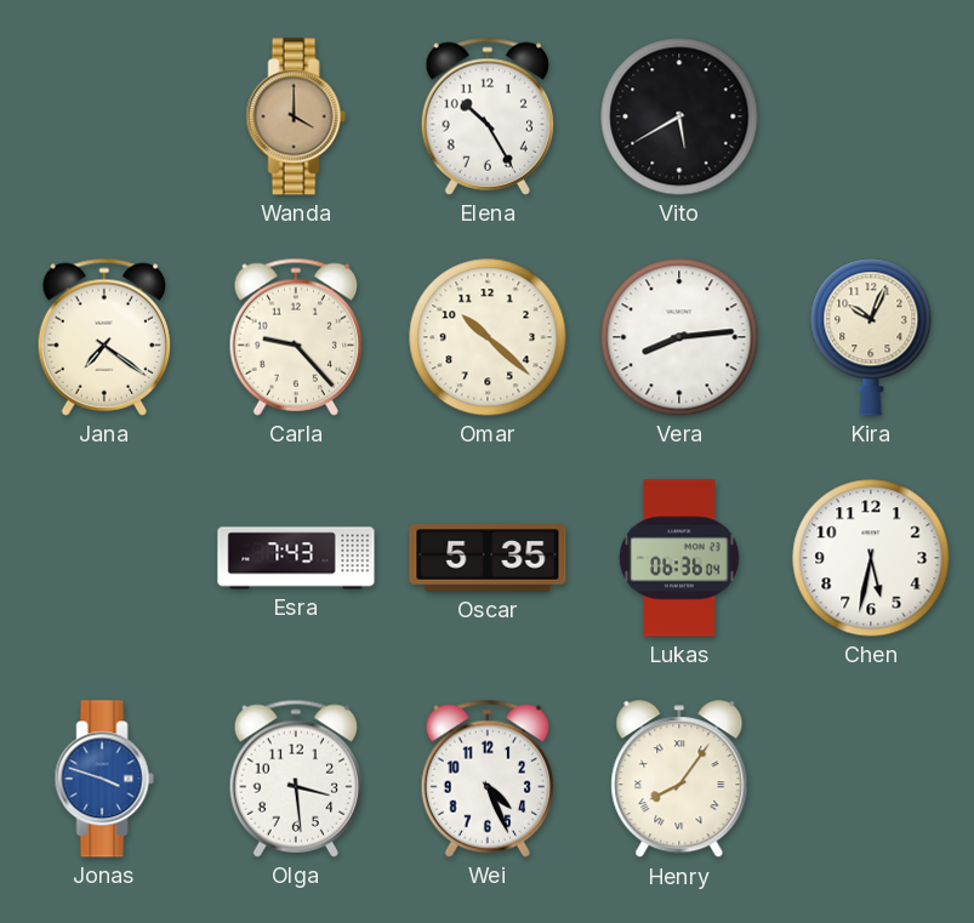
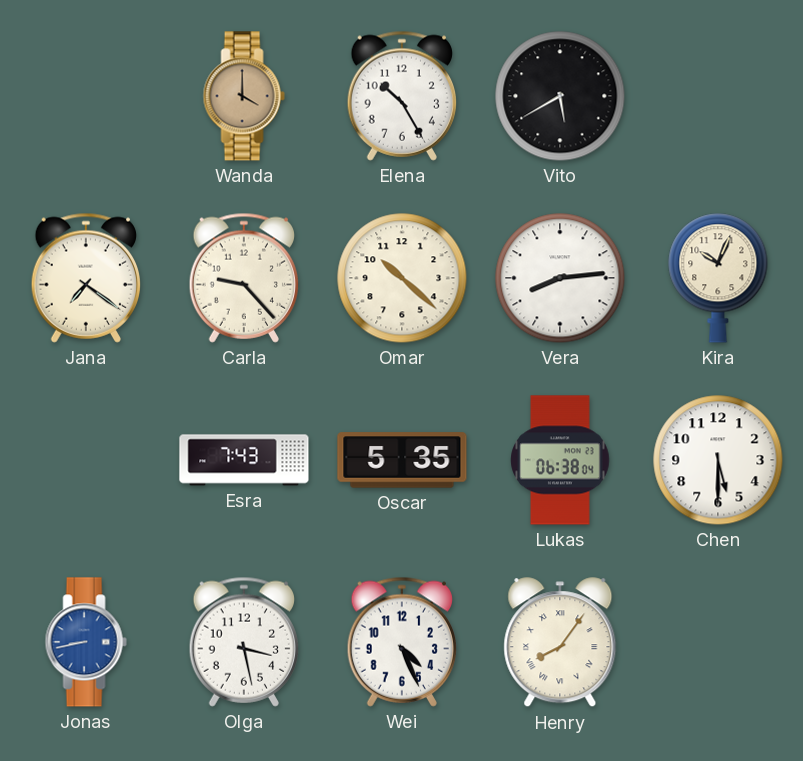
Lukas: 06:36 -> 06:38
Chen: 5:32 -> 5:30
Jonas: 3:48 -> 8:43
Olga: 3:29 -> 3:28
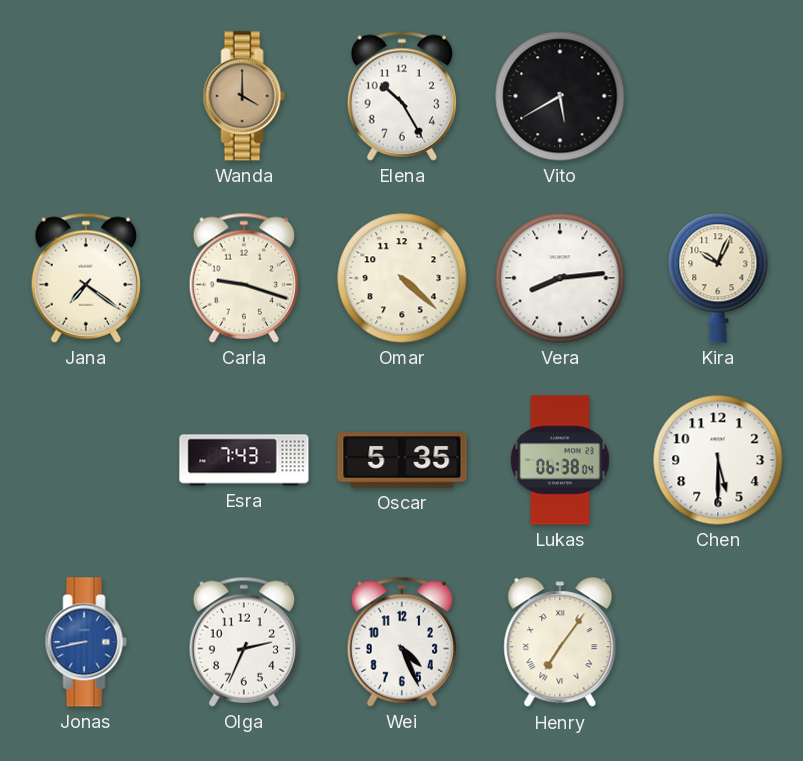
Carla: 9:23 -> 9:18
Omar: 10:22 -> 4:22
Olga: 3:28 -> 2:34
Henry: 8:06 -> 7:06
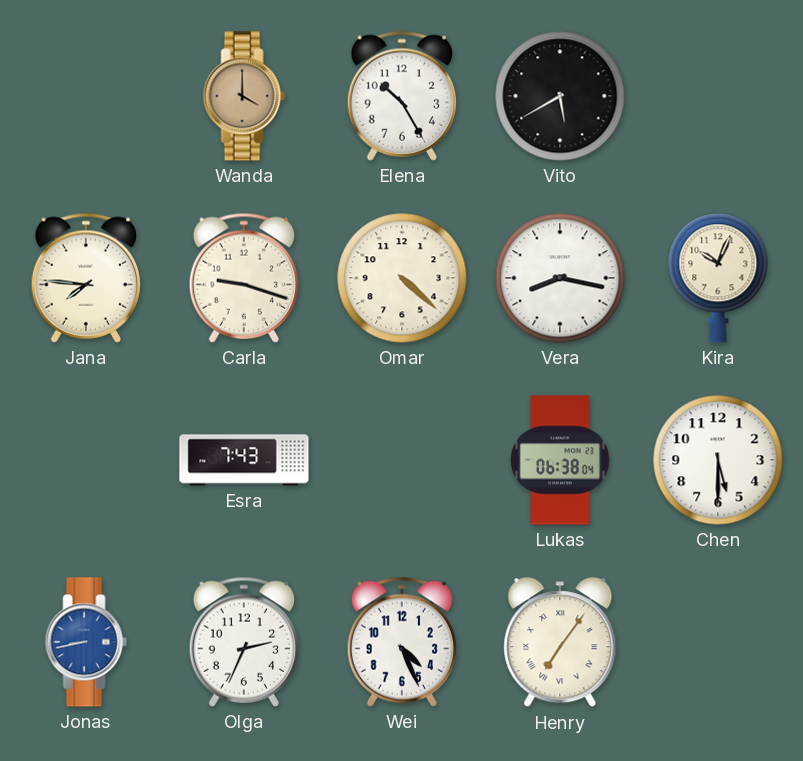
Jana: 7:21 -> 7:46
Vera: 8:14 -> 8:17
Oscar: 5:35 -> none
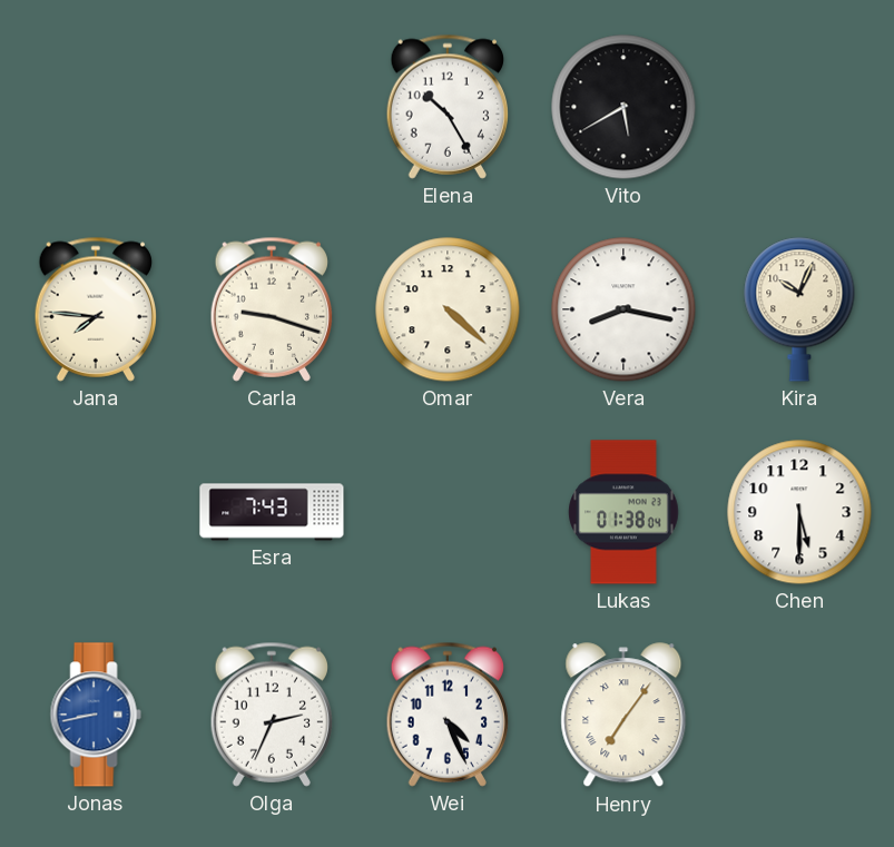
Wanda: 4:00 -> none
Lukas: 06:38 -> 01:38
